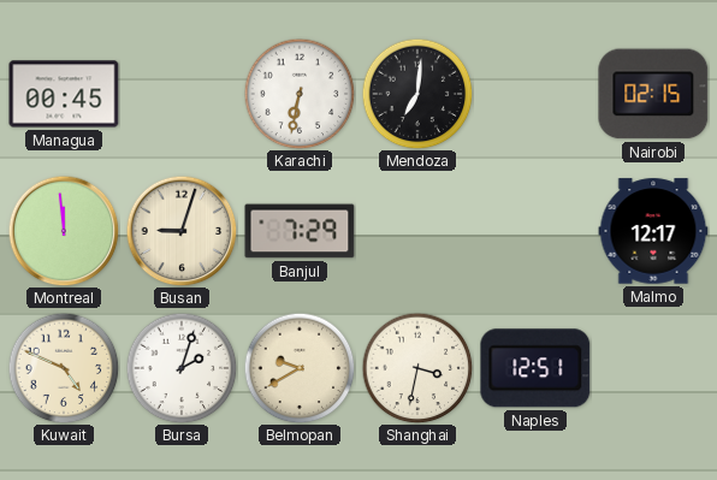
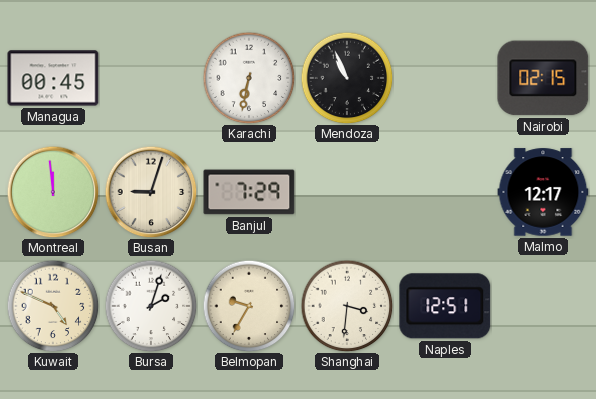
Mendoza: 7:01 -> 10:56
Belmopan: 9:40 -> 9:35
Shanghai: 3:32 -> 3:31
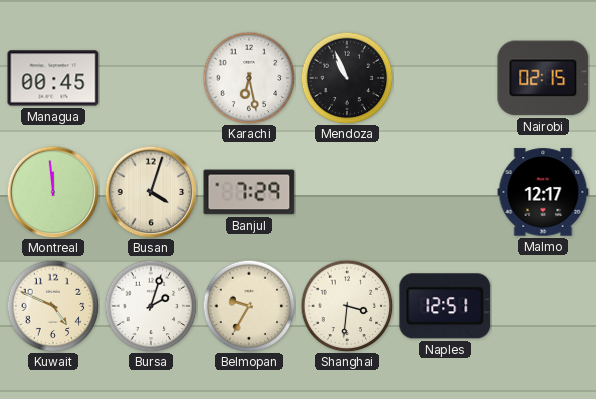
Karachi: 6:32 -> 6:28
Busan: 9:03 -> 4:03
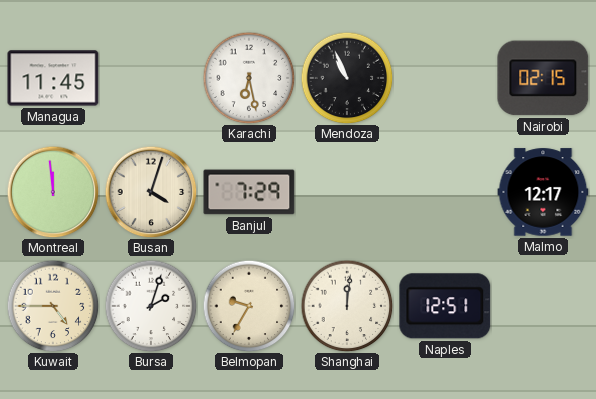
Managua: 00:45 -> 11:45
Kuwait: 4:49 -> 4:45
Shanghai: 3:31 -> 12:01
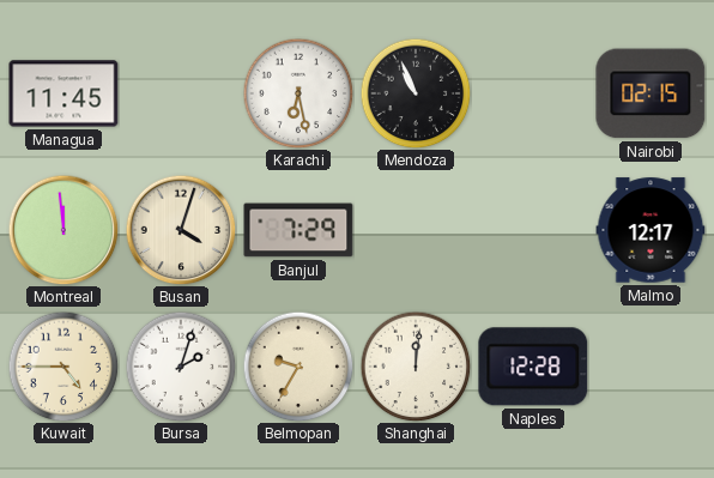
Naples: 12:51 -> 12:28
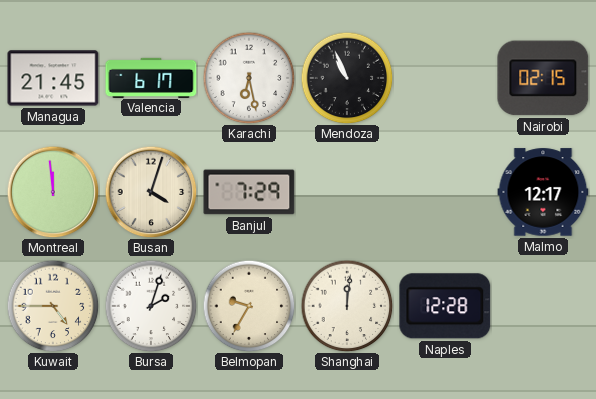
Managua: 11:45 -> 21:45
Valencia: none -> 6:17
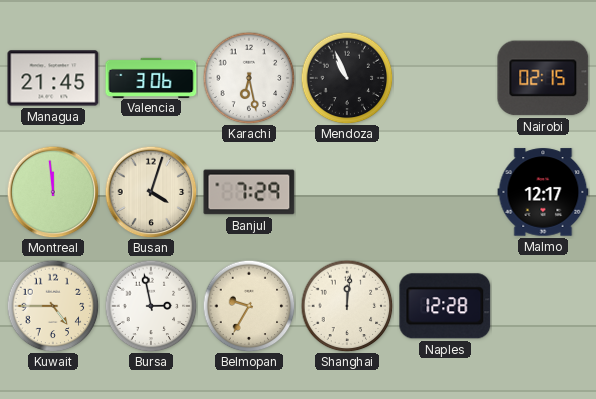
Valencia: 6:17 -> 3:06
Bursa: 2:03 -> 2:58
